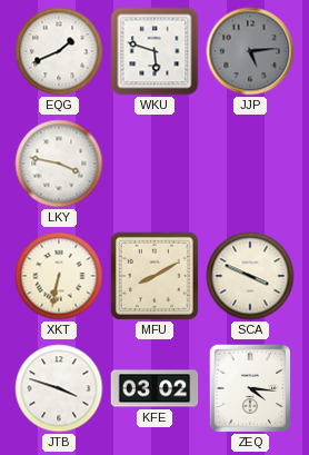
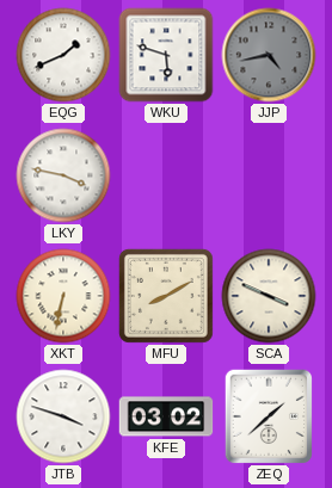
JJP: 5:14 -> 4:43
ZEQ: 4:16 -> 1:38
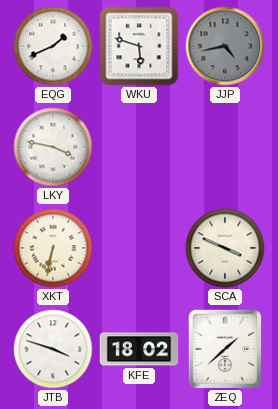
MFU: 8:10 -> none
KFE: 03:02 -> 18:02
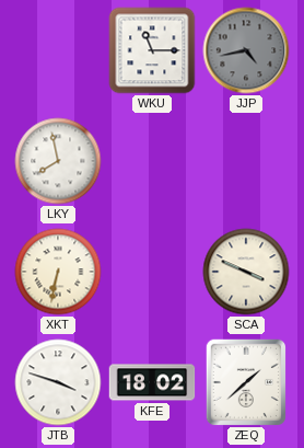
EQG: 1:41 -> none
WKU: 5:48 -> 11:15
LKY: 3:47 -> 7:58
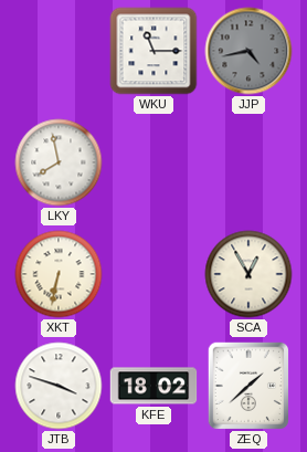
SCA: 3:49 -> 12:55
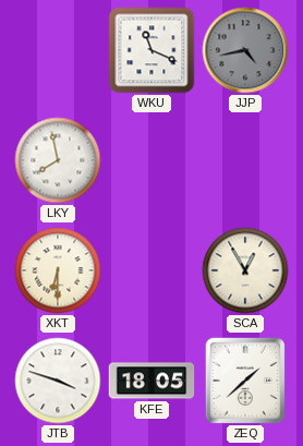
WKU: 11:15 -> 11:19
XKT: 6:32 -> 6:30
KFE: 18:02 -> 18:05
